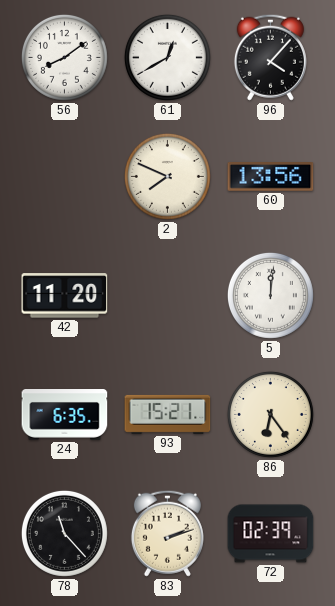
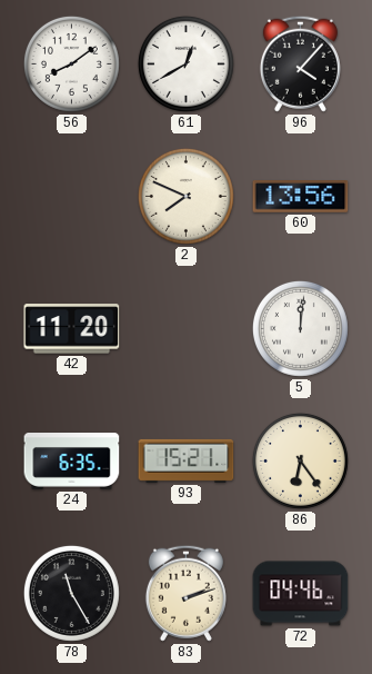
78: 11:23 -> 11:25
72: 02:39 -> 04:46
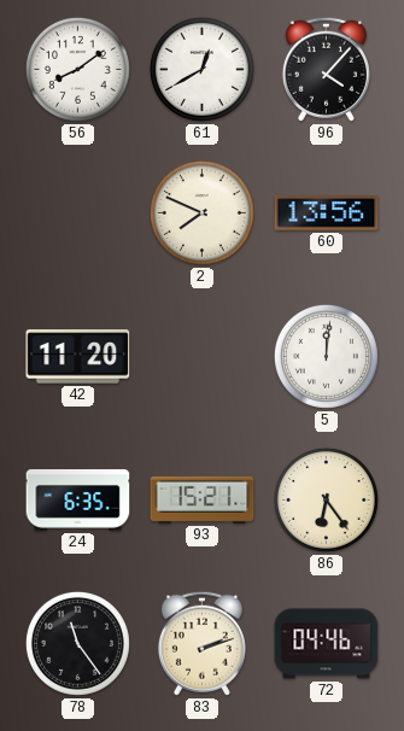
78: 11:25 -> 11:24
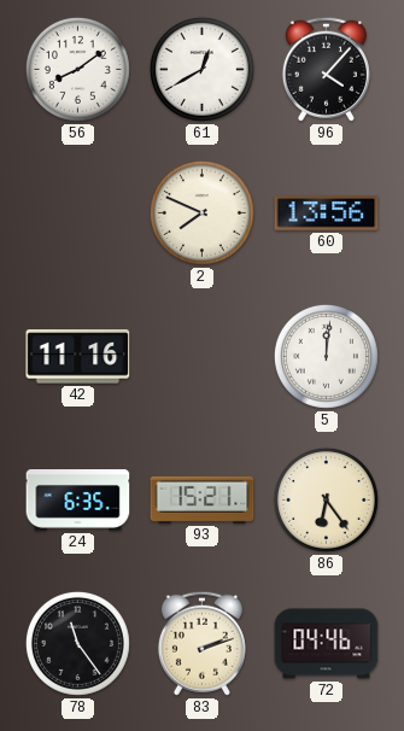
42: 11:20 -> 11:16
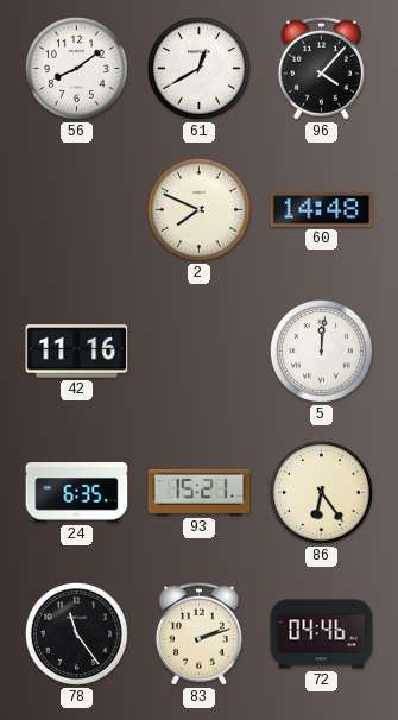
60: 13:56 -> 14:48
